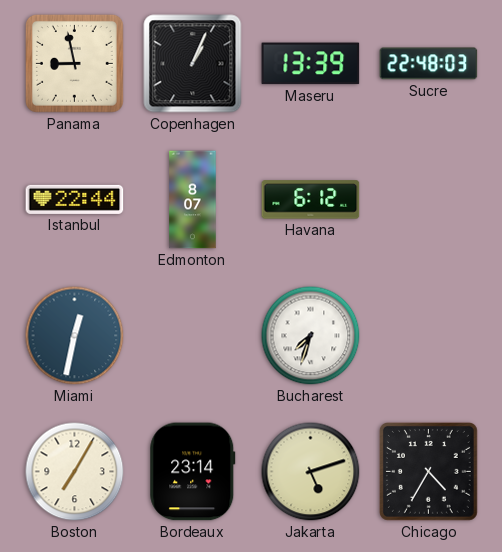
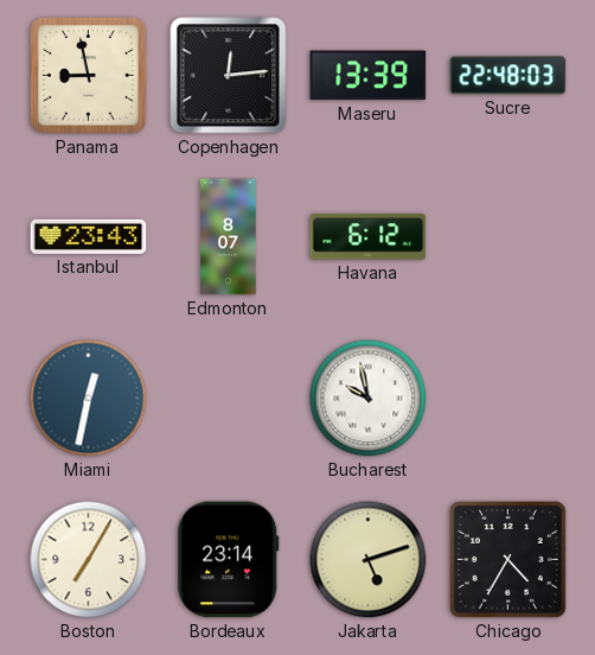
Copenhagen: 1:04 -> 12:14
Istanbul: 22:44 -> 23:43
Bucharest: 7:33 -> 9:58
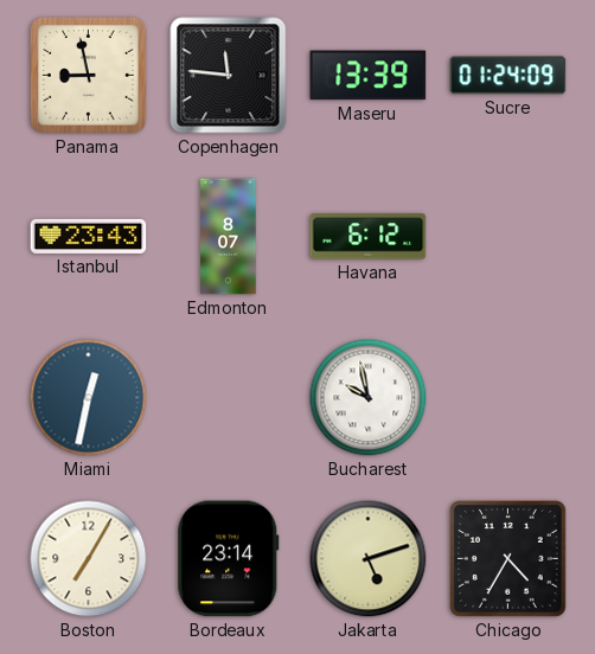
Copenhagen: 12:14 -> 11:46
Sucre: 22:48 -> 01:24
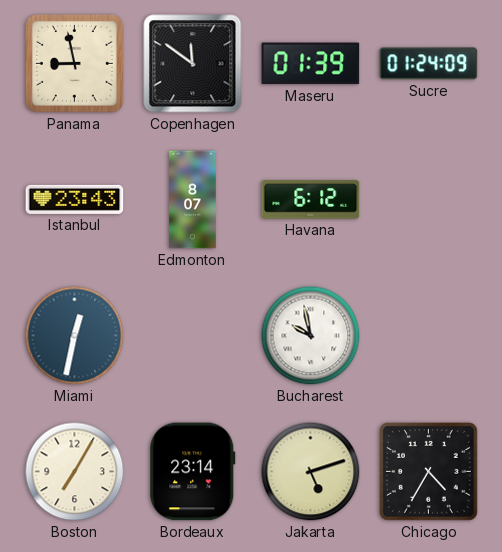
Copenhagen: 11:46 -> 11:51
Maseru: 13:39 -> 01:39
